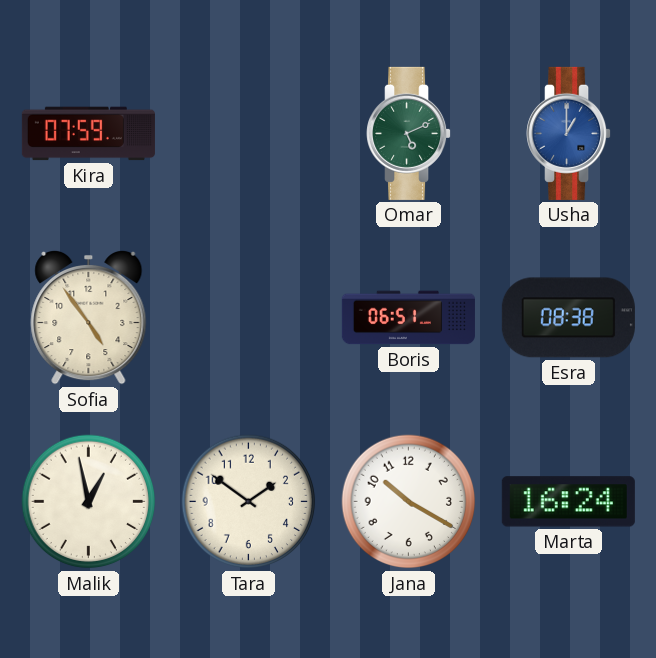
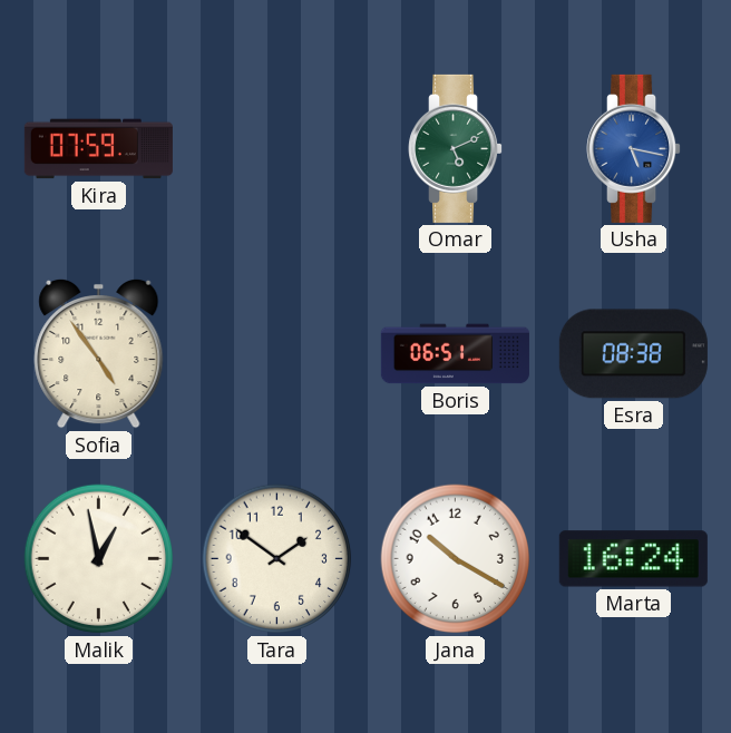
Usha: 1:00 -> 5:17
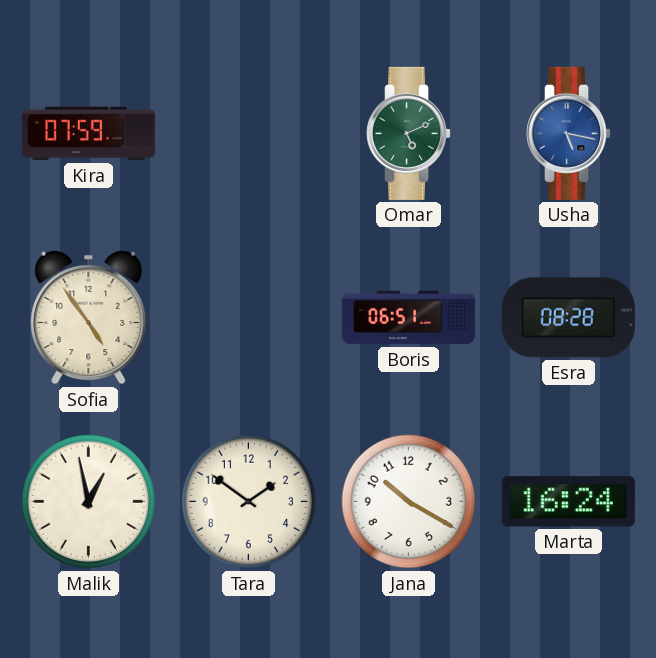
Esra: 08:38 -> 08:28
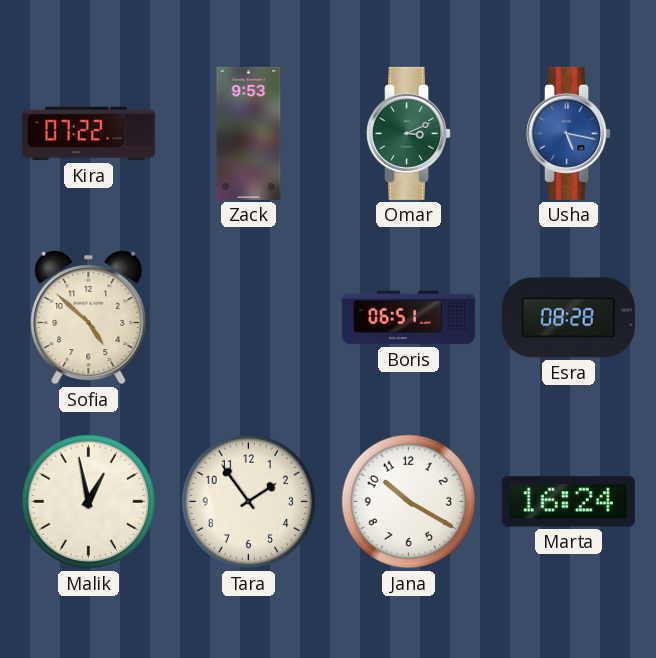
Kira: 07:59 -> 07:22
Zack: none -> 9:53
Omar: 5:11 -> 3:11
Sofia: 4:54 -> 4:52
Tara: 1:51 -> 1:54
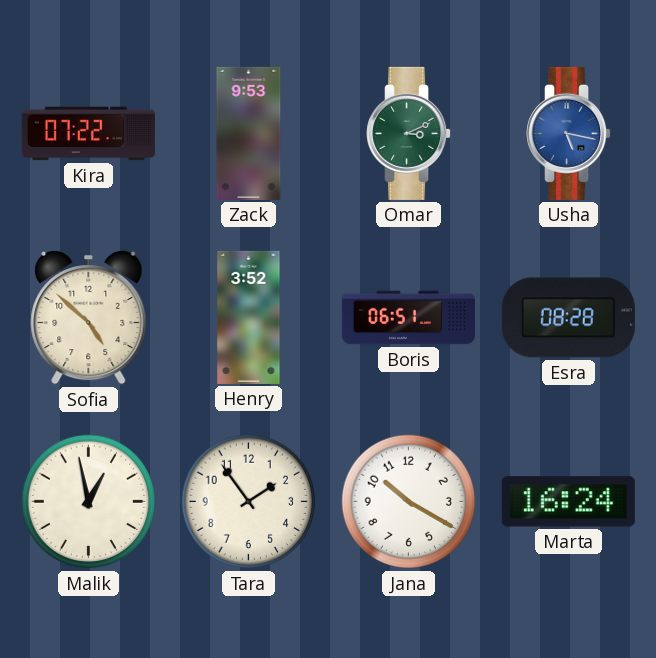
Henry: none -> 3:52
